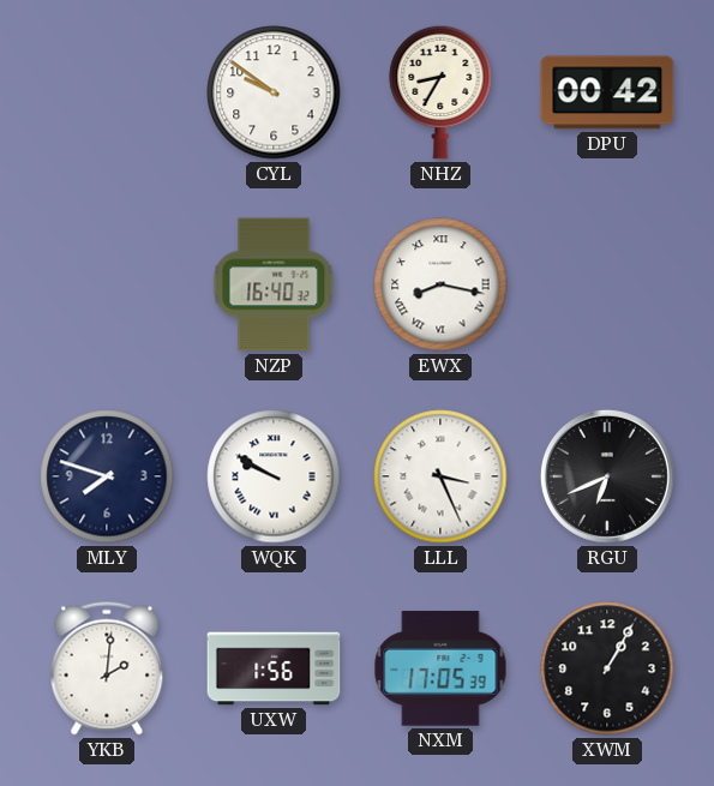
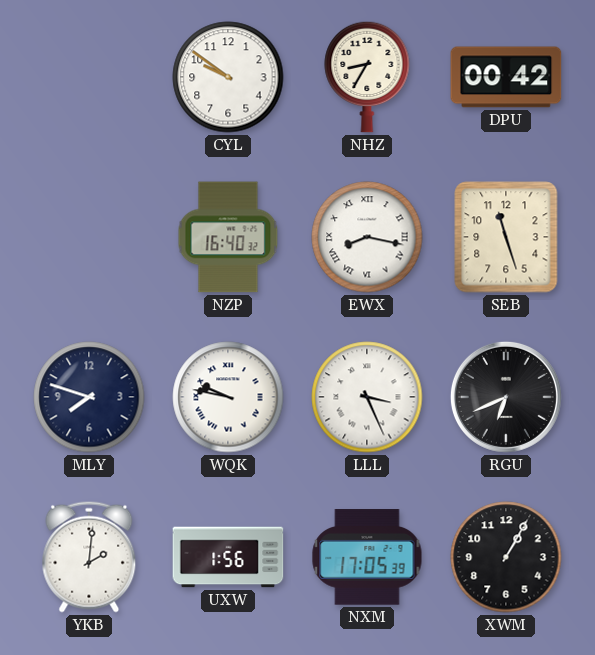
SEB: none -> 11:27
WQK: 9:50 -> 9:47
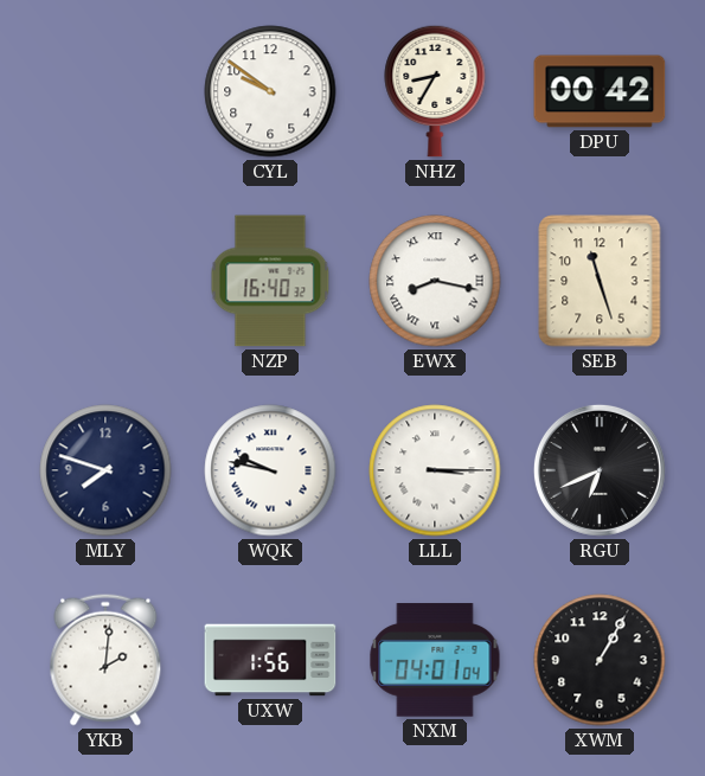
LLL: 3:26 -> 3:15
NXM: 17:05 -> 04:01
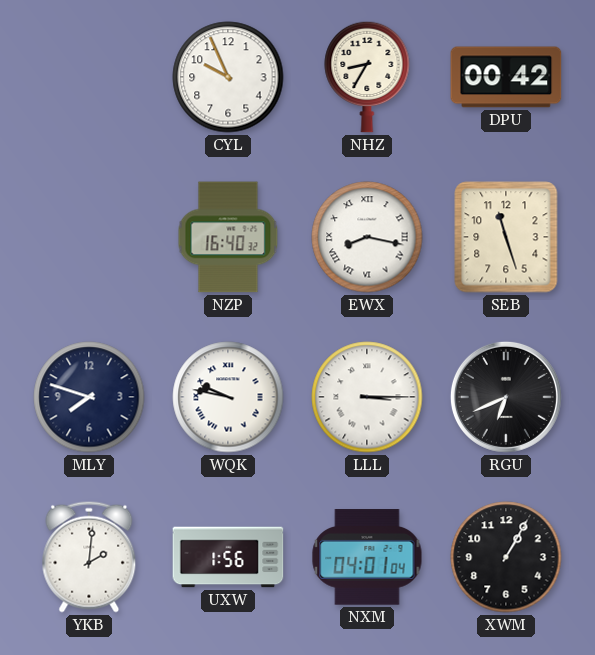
CYL: 9:51 -> 9:56
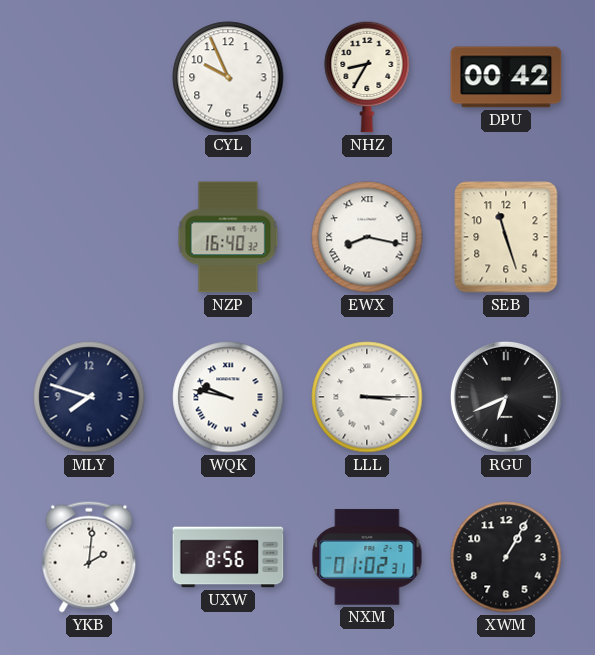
UXW: 1:56 -> 8:56
NXM: 04:01 -> 01:02
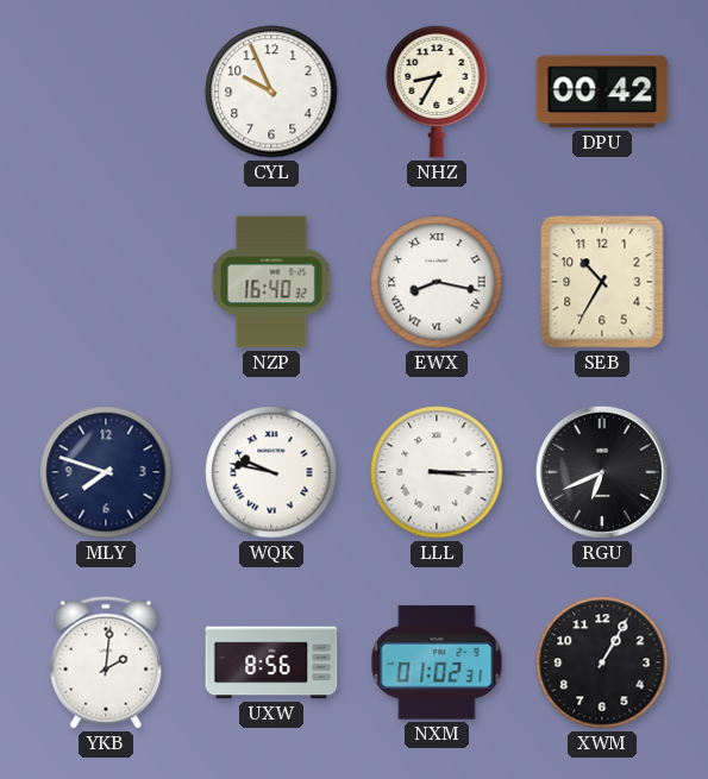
SEB: 11:27 -> 10:35
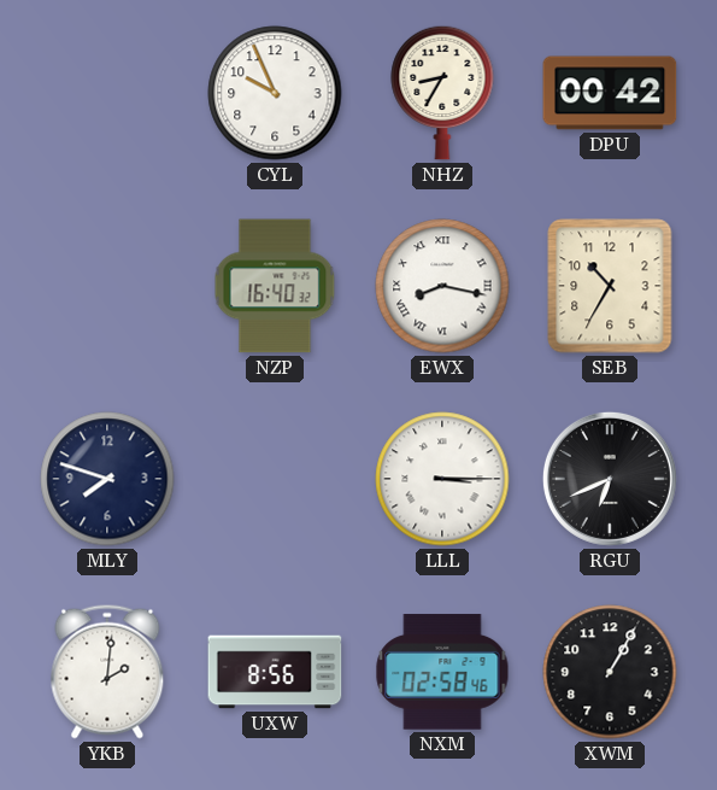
WQK: 9:47 -> none
NXM: 01:02 -> 02:58
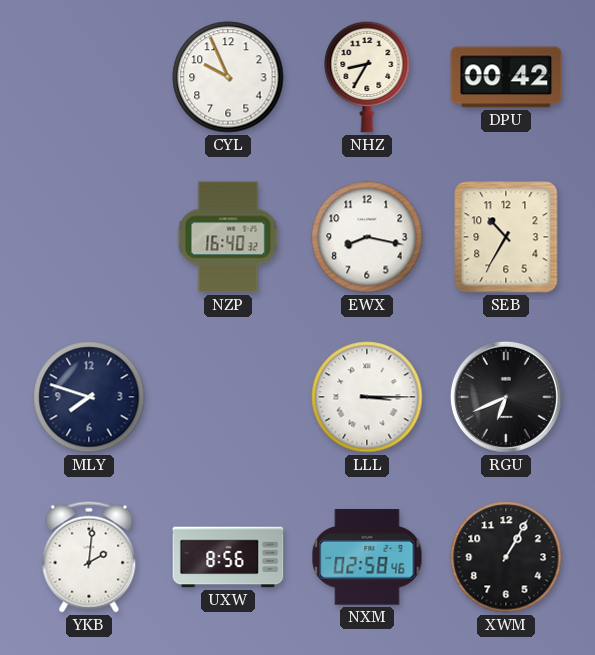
EWX numerals: Roman -> Arabic
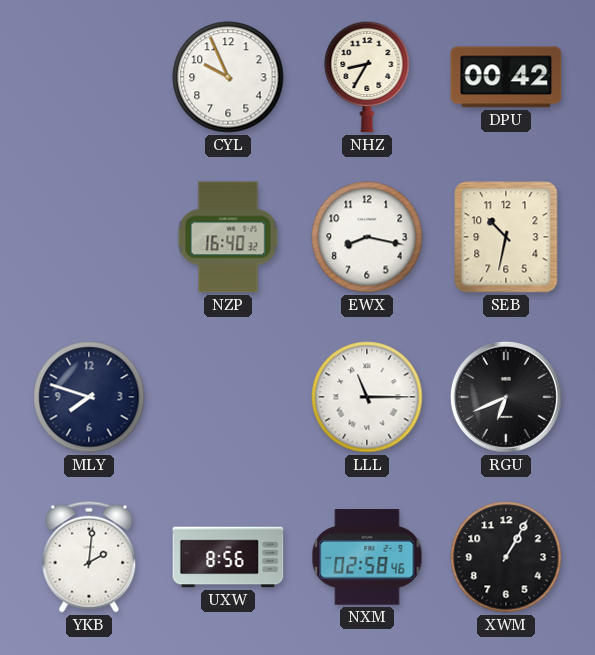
SEB: 10:35 -> 10:32
LLL: 3:15 -> 11:15
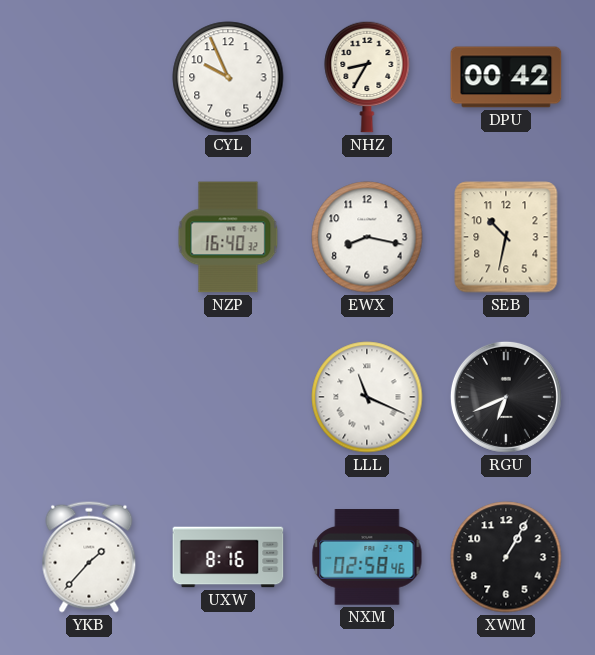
MLY: 7:48 -> none
LLL: 11:15 -> 11:19
YKB: 2:01 -> 1:37
UXW: 8:56 -> 8:16
